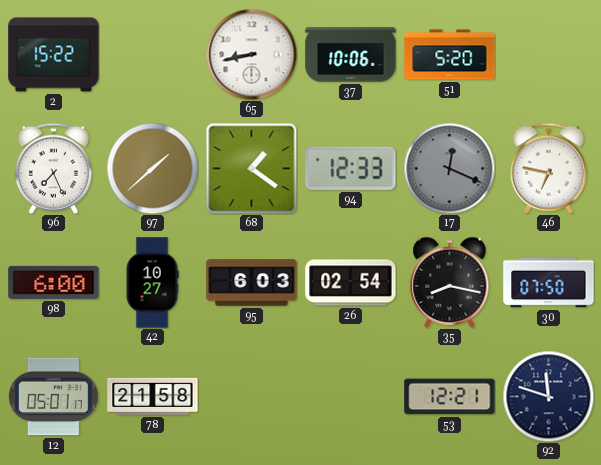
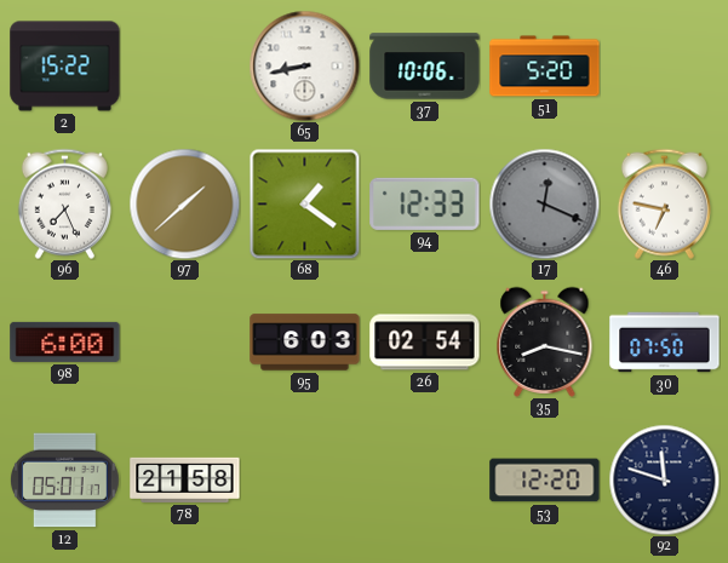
42: 10:27 -> none
53: 12:21 -> 12:20
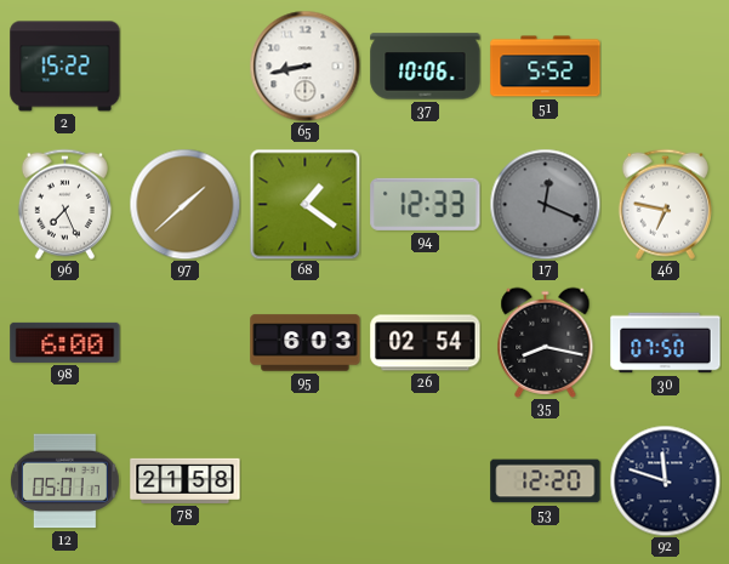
51: 5:20 -> 5:52
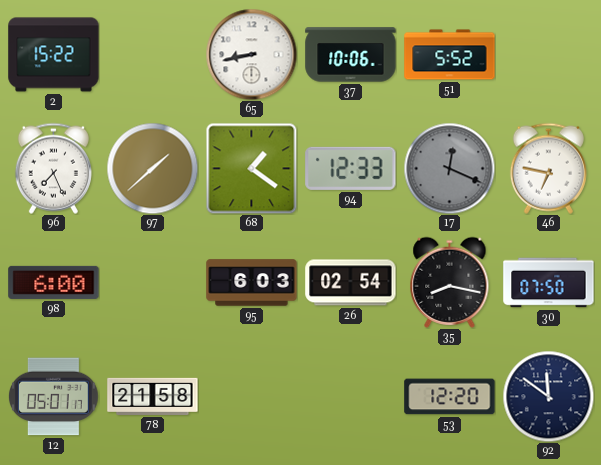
92: 11:48 -> 11:51
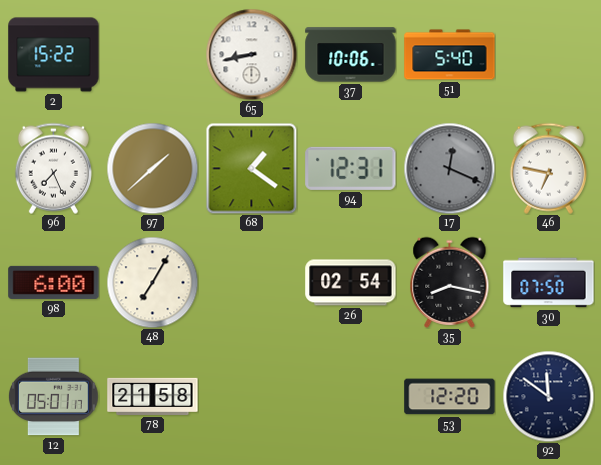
51: 5:52 -> 5:40
94: 12:33 -> 12:31
48: none -> 7:05
95: 6:03 -> none
